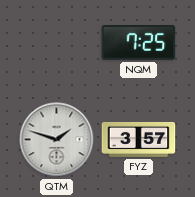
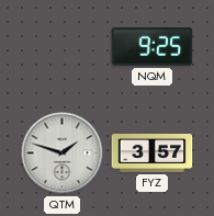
NQM: 7:25 -> 9:25
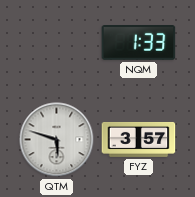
NQM: 9:25 -> 1:33
QTM: 1:48 -> 5:48
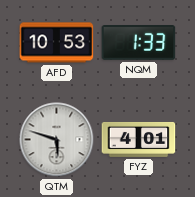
AFD: none -> 10:53
FYZ: 3:57 -> 4:01
